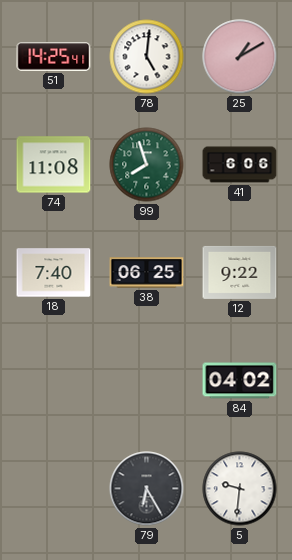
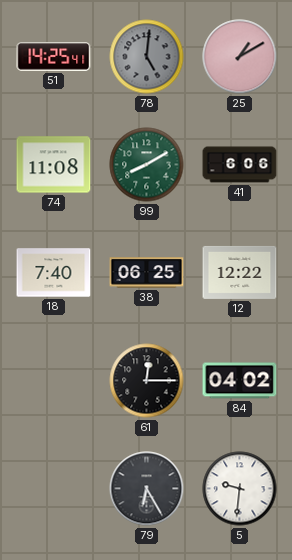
78 dial: white -> grey
99: 7:57 -> 8:10
12: 9:22 -> 12:22
61: none -> 12:15
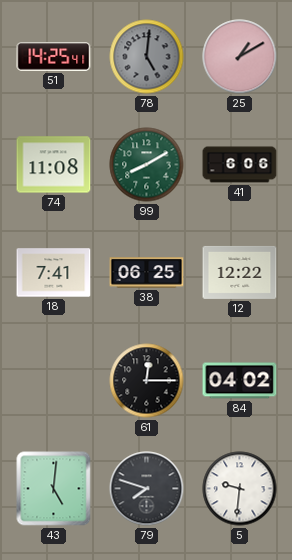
18: 7:40 -> 7:41
43: none -> 5:01
79: 6:25 -> 7:48
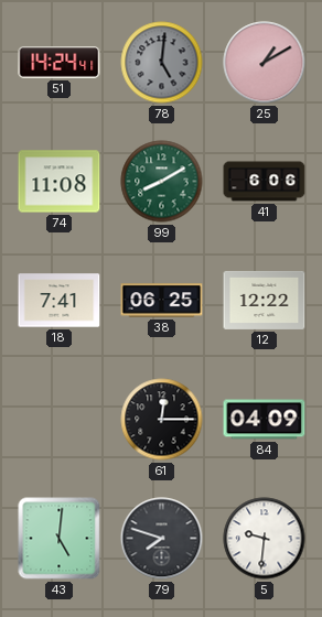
51: 14:25 -> 14:24
84: 04:02 -> 04:09
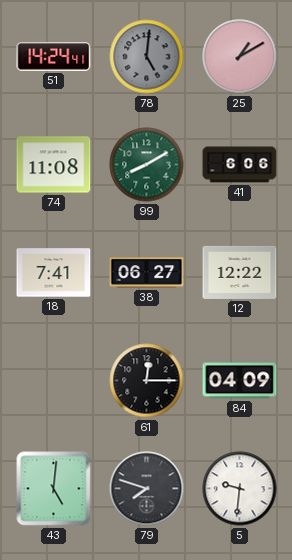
38: 06:25 -> 06:27
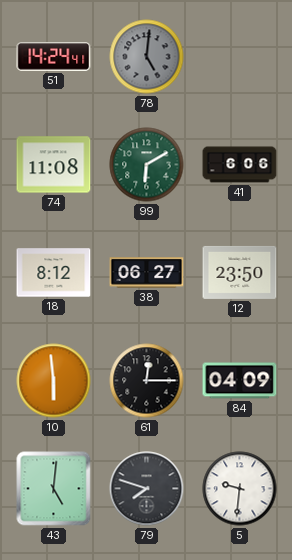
25: 1:10 -> none
99: 8:10 -> 6:10
18: 7:41 -> 8:12
12: 12:22 -> 23:50
10: none -> 5:59
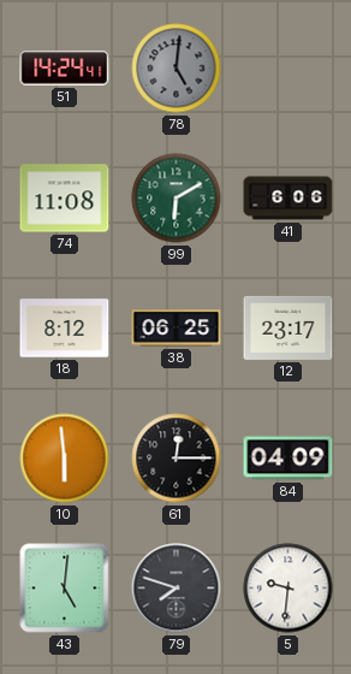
38: 06:27 -> 06:25
12: 23:50 -> 23:17
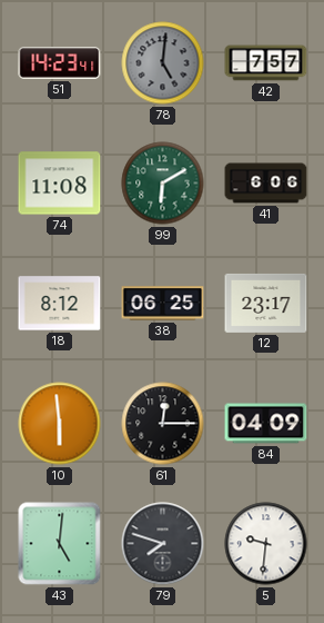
51: 14:24 -> 14:23
42: none -> 7:57
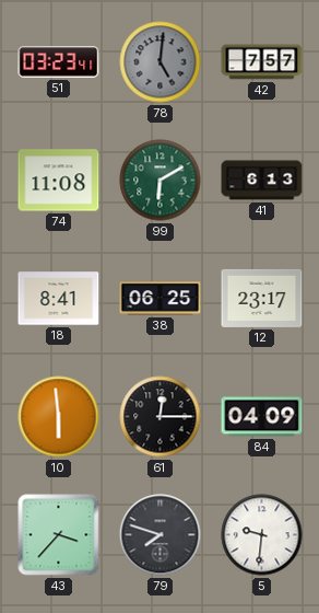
51: 14:23 -> 03:23
41: 6:06 -> 6:13
18: 8:12 -> 8:41
43: 5:01 -> 3:37
